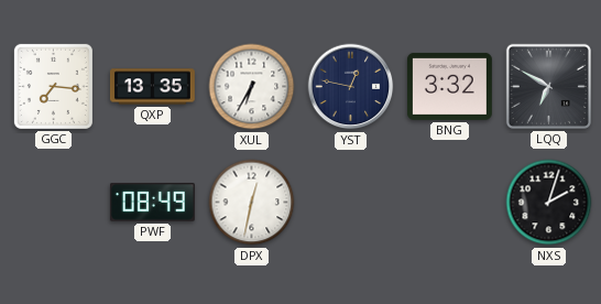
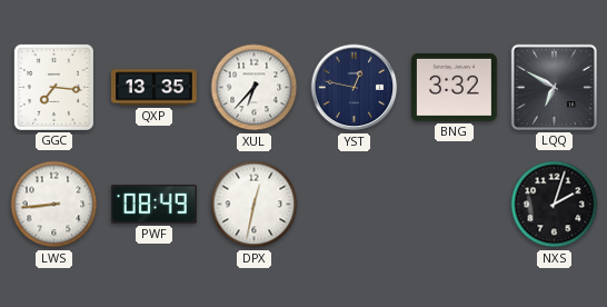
XUL: 6:35 -> 6:37
LWS: none -> 8:44
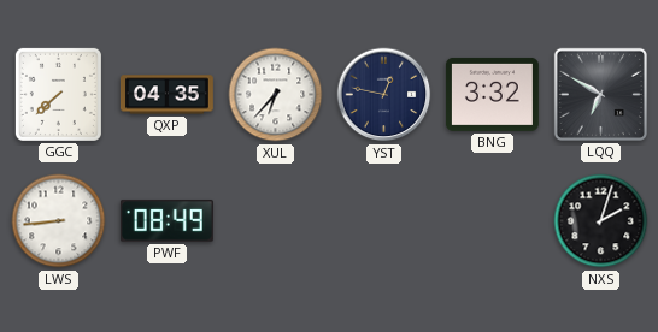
GGC: 7:16 -> 7:38
QXP: 13:35 -> 04:35
DPX: 12:32 -> none
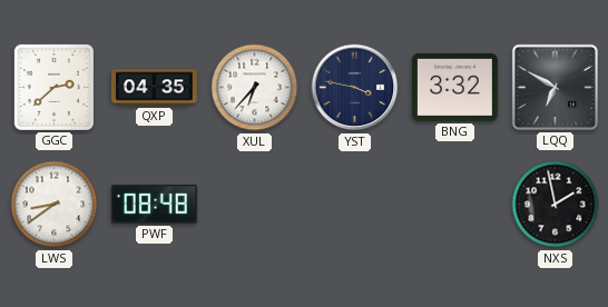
GGC: 7:38 -> 2:38
YST: 12:47 -> 3:47
LWS: 8:44 -> 8:39
PWF: 08:49 -> 08:48
NXS: 2:03 -> 1:58
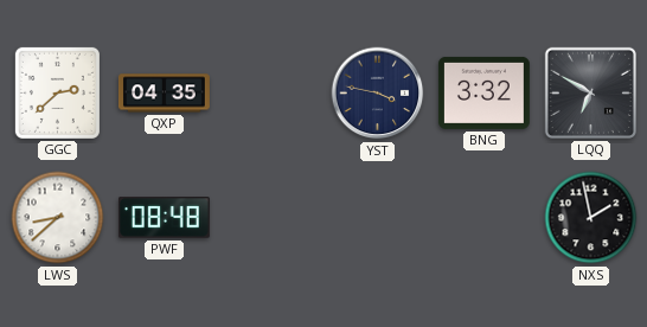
XUL: 6:37 -> none
LWS: 8:39 -> 8:38
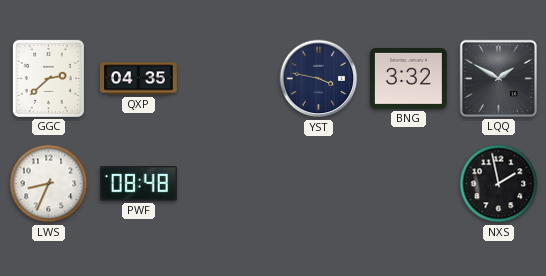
LQQ: 6:50 -> 1:50
LWS: 8:38 -> 8:34
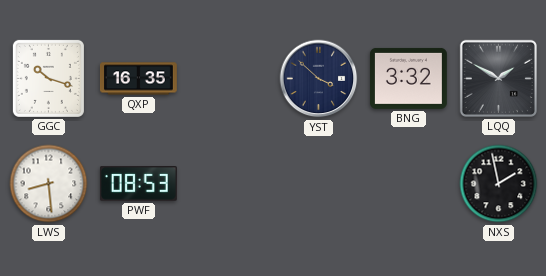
GGC: 2:38 -> 10:18
QXP: 04:35 -> 16:35
YST: 3:47 -> 3:52
LWS: 8:34 -> 8:29
PWF: 08:48 -> 08:53
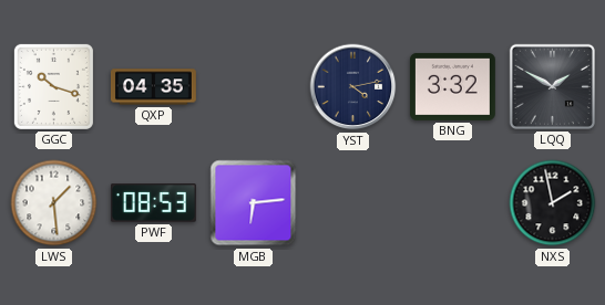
QXP: 16:35 -> 04:35
YST: 3:52 -> 4:13
LWS: 8:29 -> 1:29
MGB: none -> 6:14
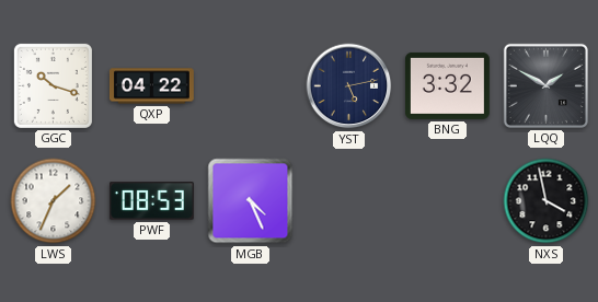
QXP: 04:35 -> 04:22
YST: 4:13 -> 5:13
LWS: 1:29 -> 1:34
MGB: 6:14 -> 4:26
NXS: 1:58 -> 3:58
